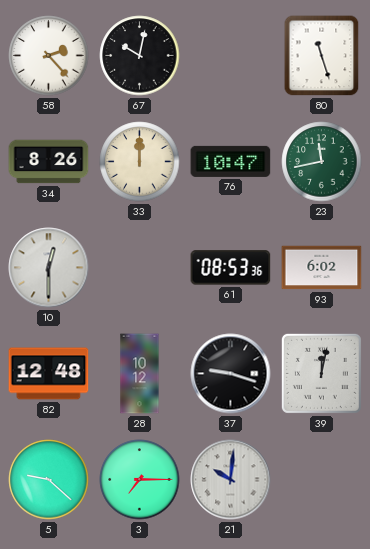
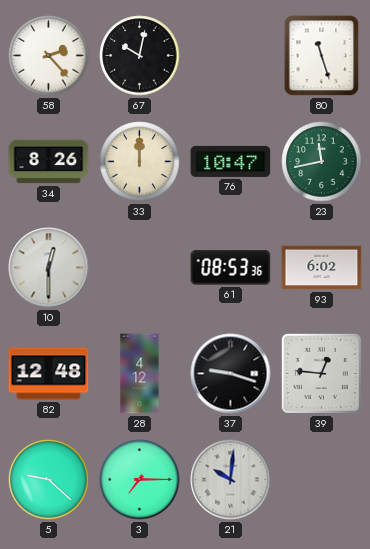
28: 10:12 -> 4:12
39: 12:02 -> 12:46
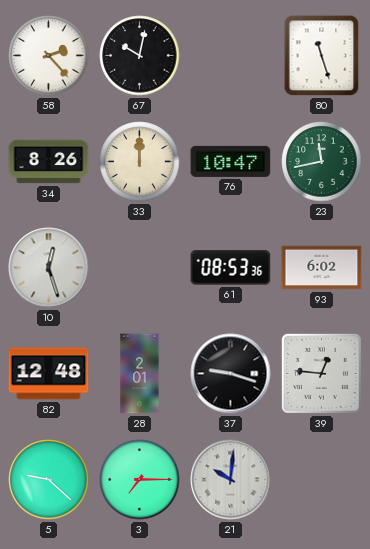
10: 12:30 -> 12:27
28: 4:12 -> 2:01
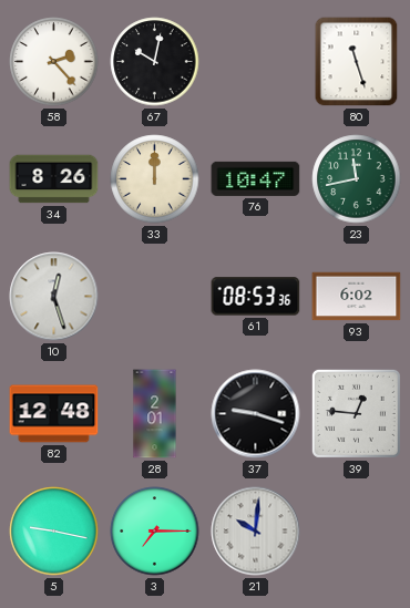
5: 9:22 -> 9:17
